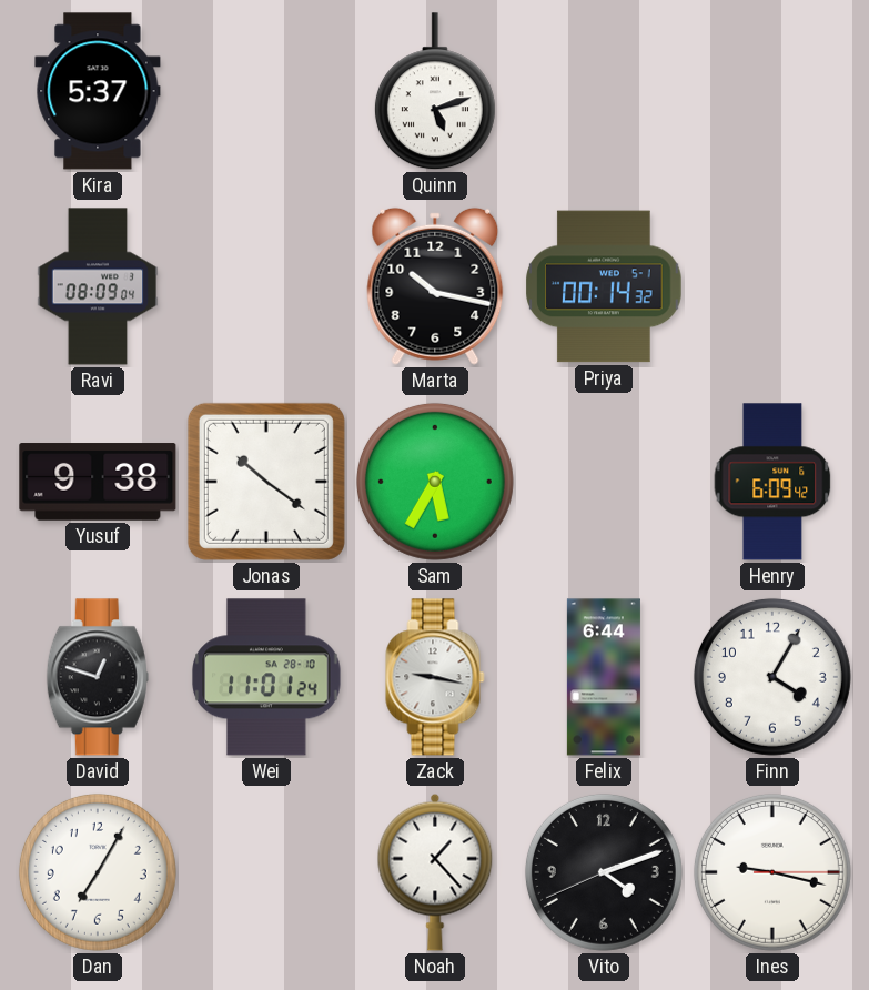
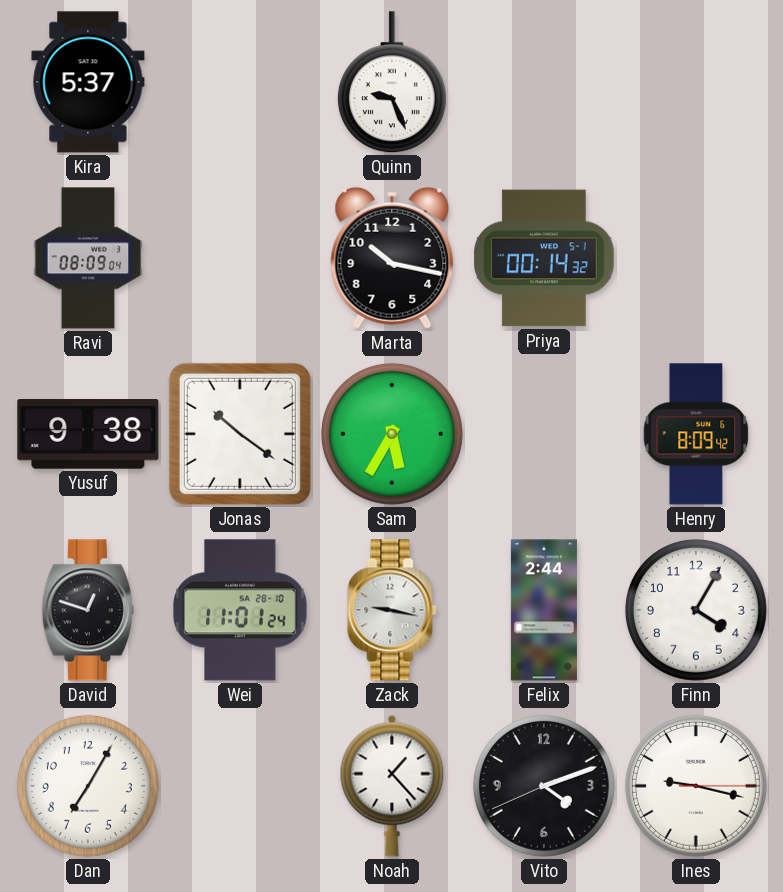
Quinn: 5:12 -> 9:26
Henry: 6:09 -> 8:09
Felix: 6:44 -> 2:44
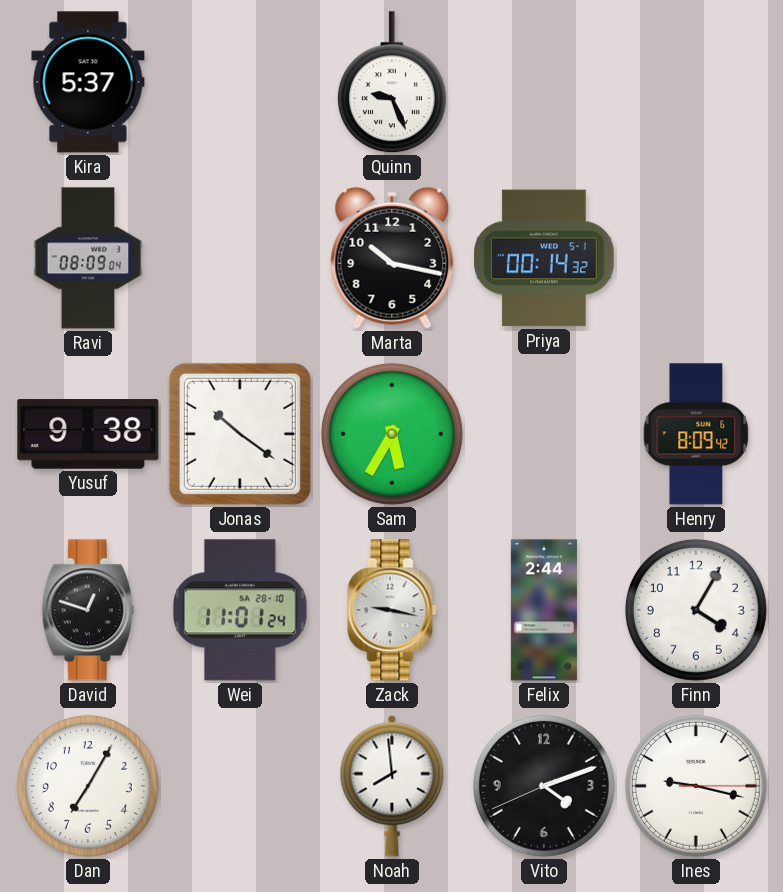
Noah: 1:23 -> 7:59
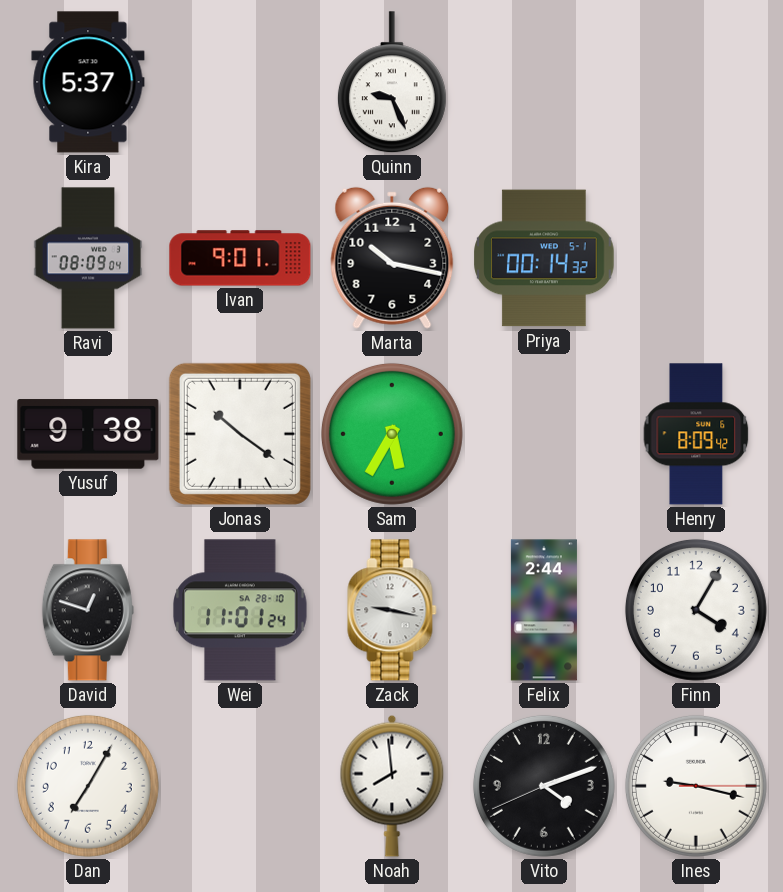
Ivan: none -> 9:01
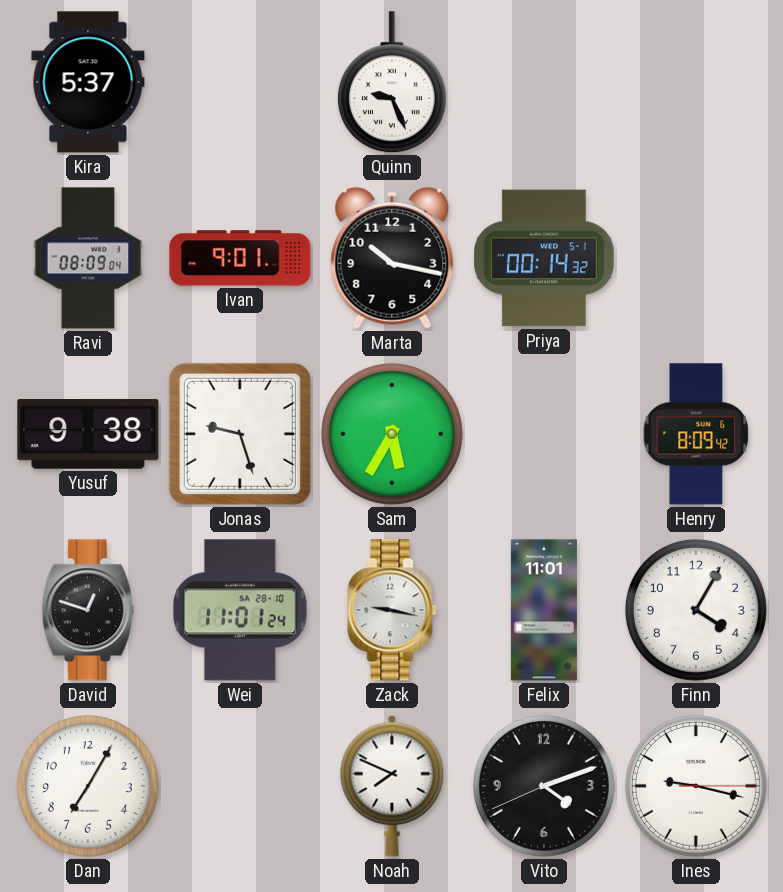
Jonas: 10:21 -> 9:27
Felix: 2:44 -> 11:01
Noah: 7:59 -> 7:49
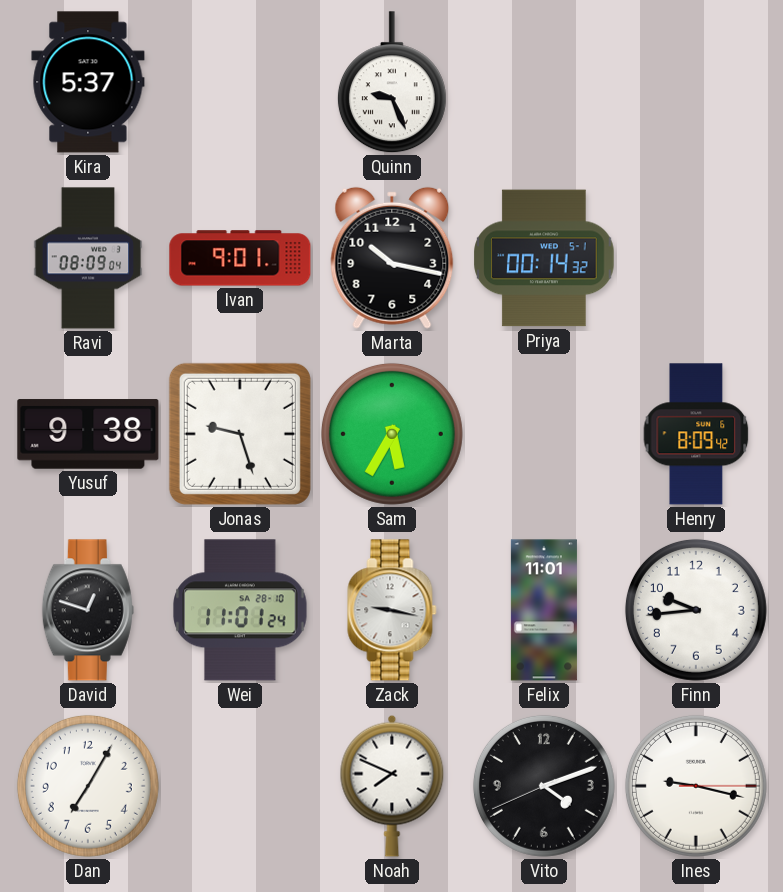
Finn: 4:05 -> 9:44
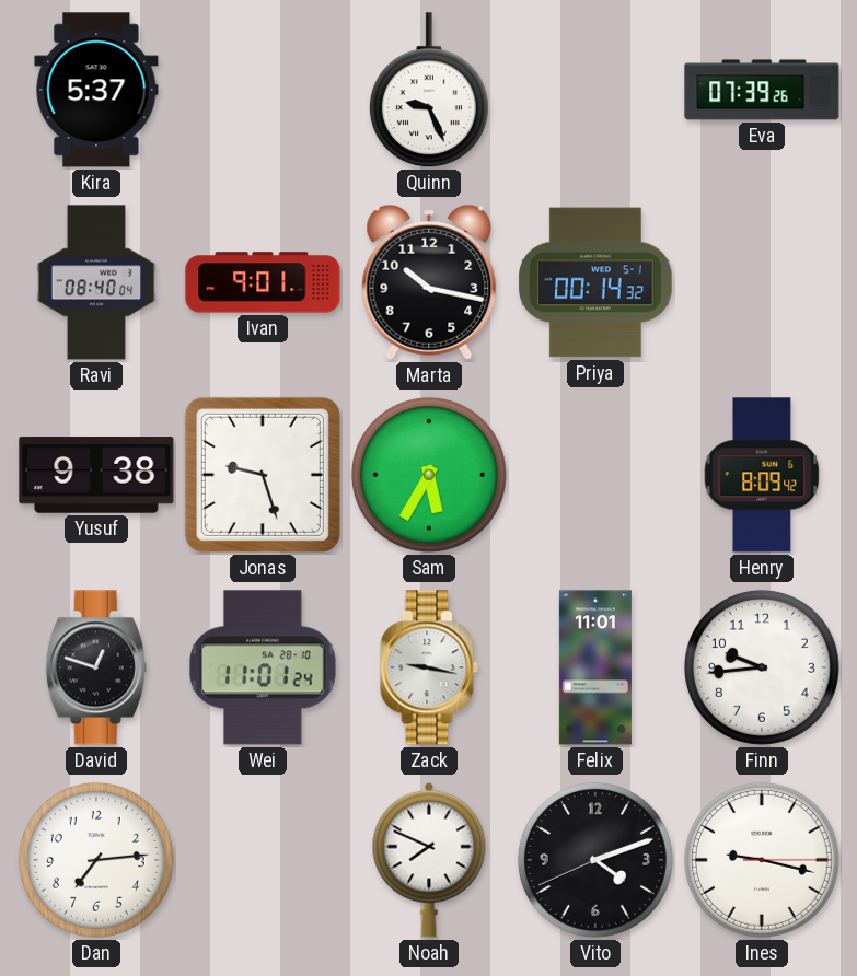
Eva: none -> 07:39
Ravi: 08:09 -> 08:40
Dan: 7:05 -> 7:14
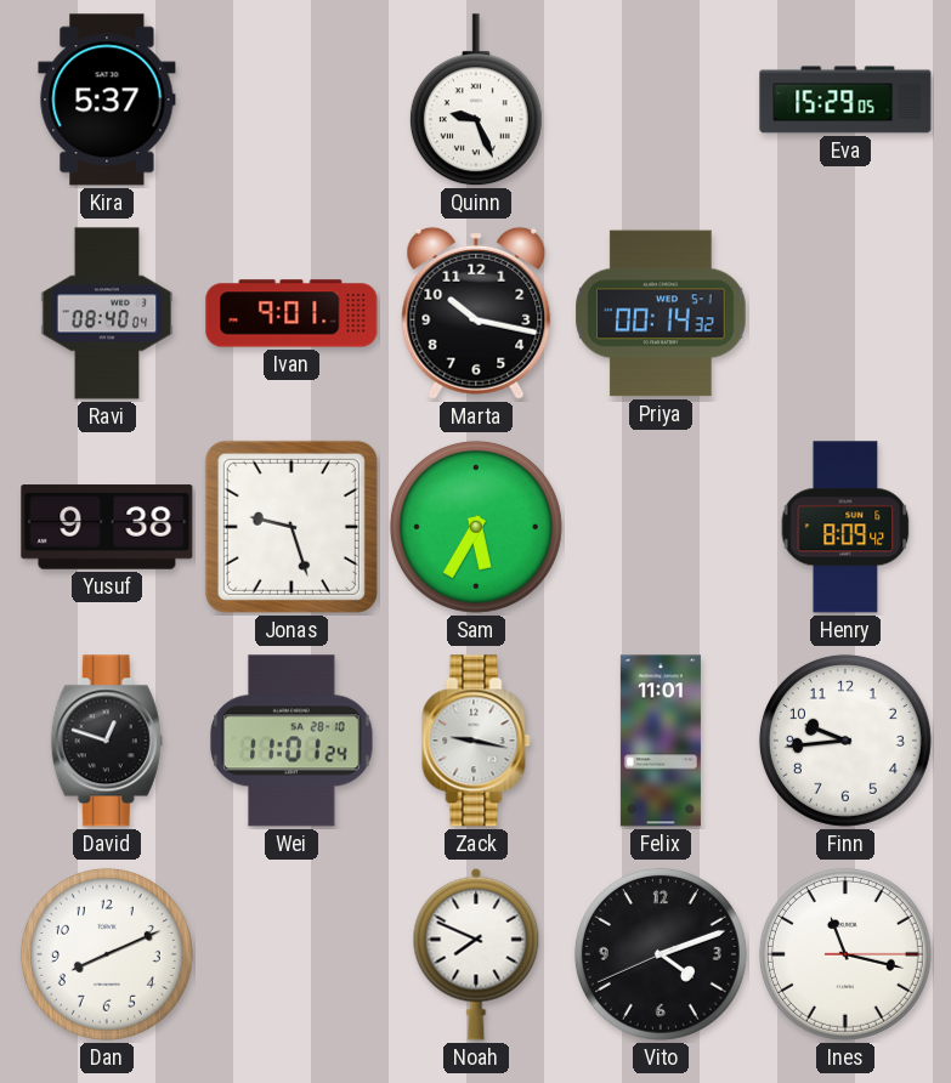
Eva: 07:39 -> 15:29
Dan: 7:14 -> 8:11
Ines: 9:17 -> 11:17
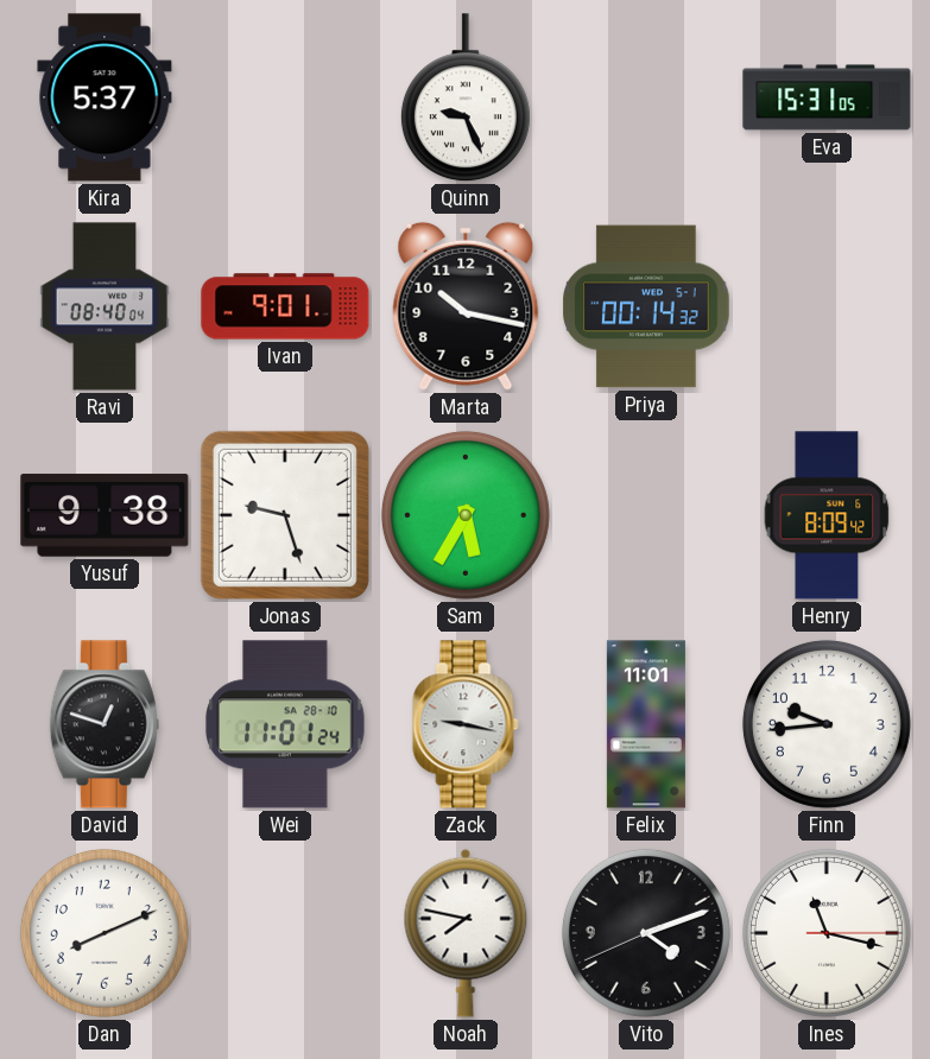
Eva: 15:29 -> 15:31
Noah: 7:49 -> 7:47
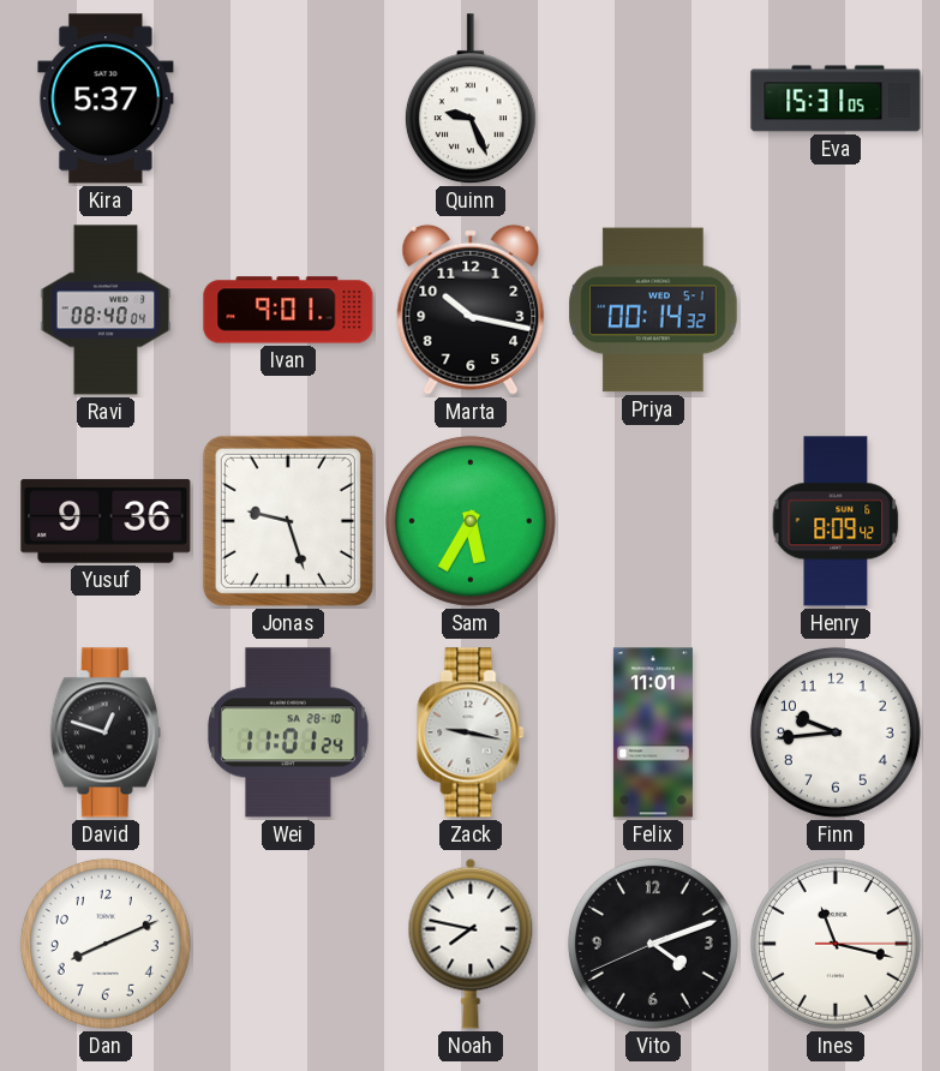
Yusuf: 9:38 -> 9:36
